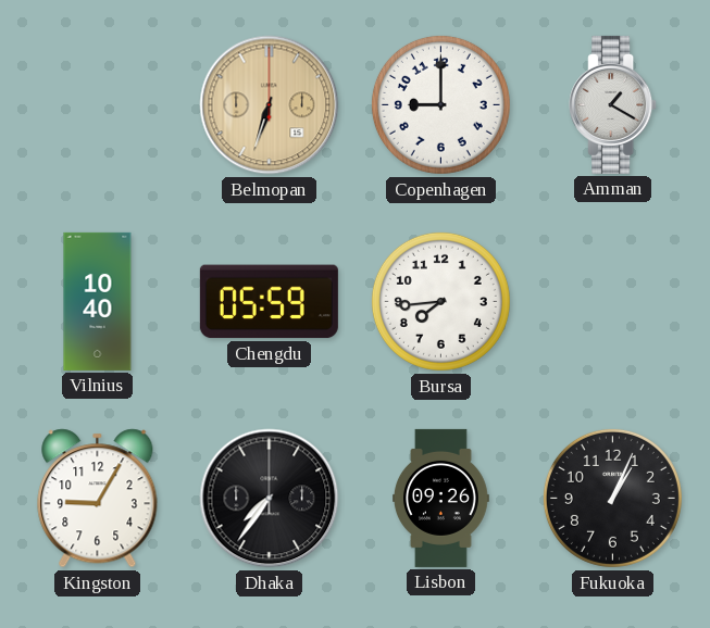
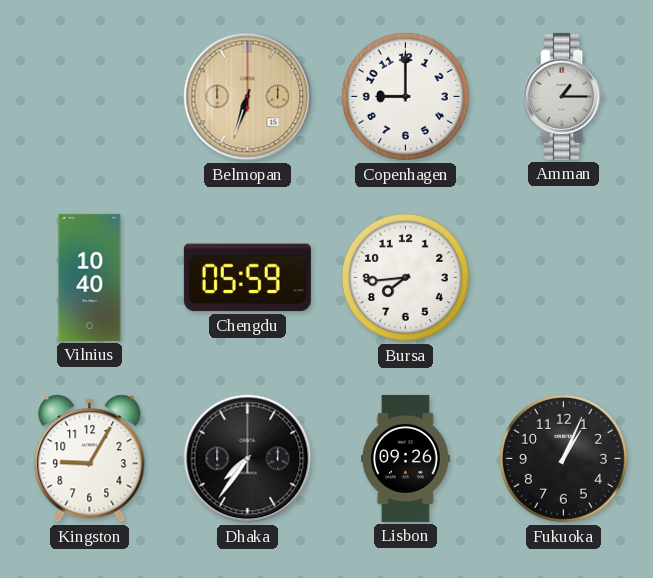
Amman: 1:20 -> 1:15
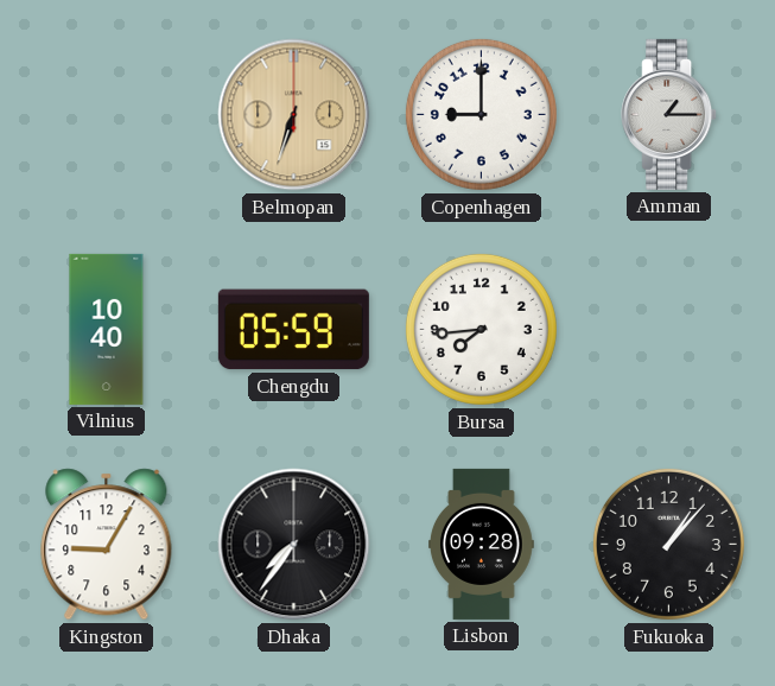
Lisbon: 09:26 -> 09:28
Fukuoka: 1:04 -> 1:07
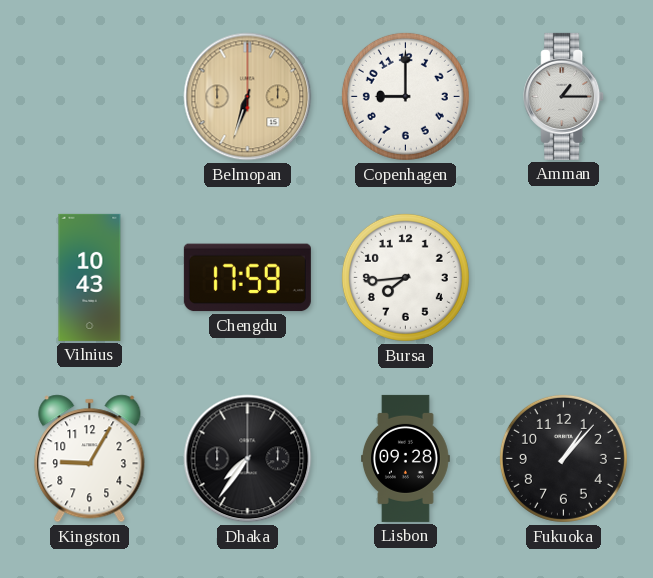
Vilnius: 10:40 -> 10:43
Chengdu: 05:59 -> 17:59
